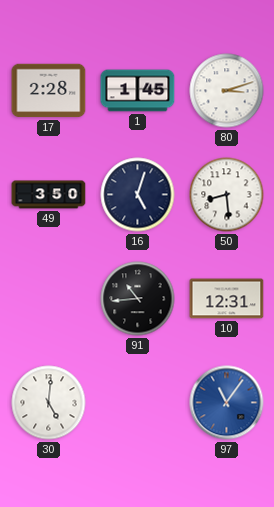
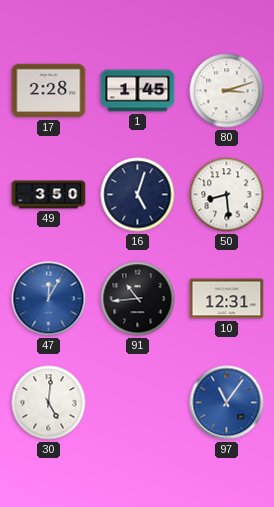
47: none -> 12:05
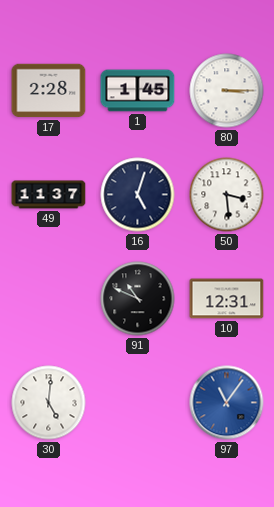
80: 3:12 -> 3:15
49: 3:50 -> 11:37
50: 8:29 -> 3:29
47: 12:05 -> none
91: 10:44 -> 10:49
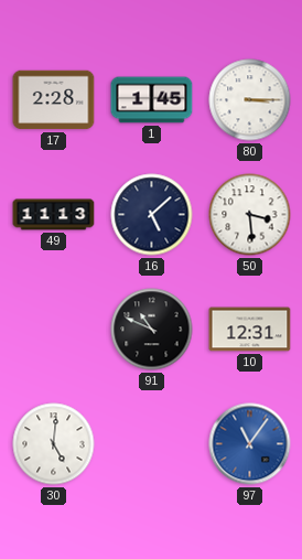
49: 11:37 -> 11:13
16: 5:03 -> 5:08
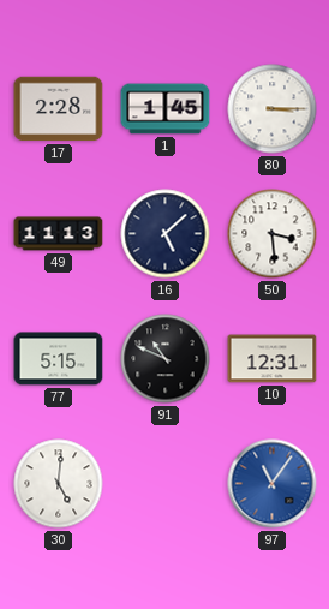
77: none -> 5:15
